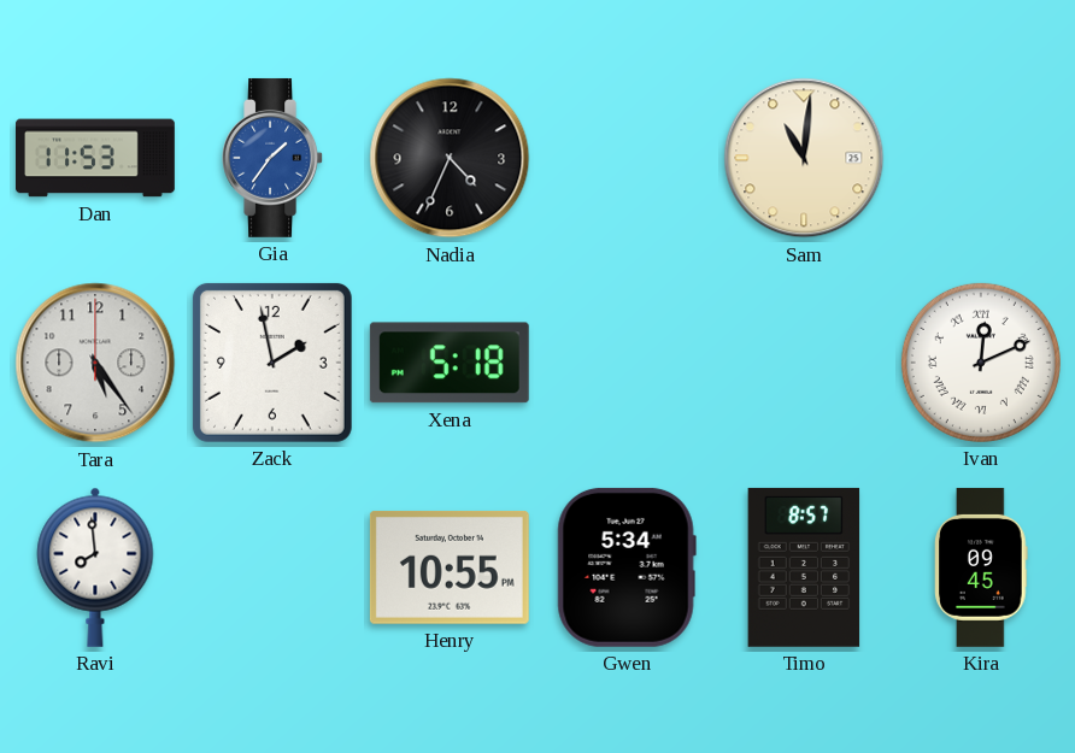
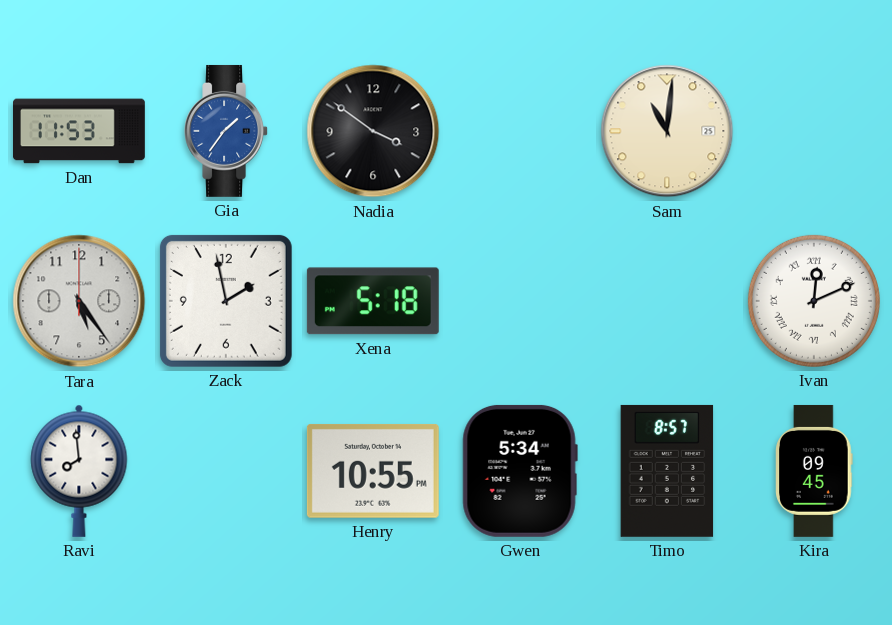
Nadia: 4:34 -> 3:51
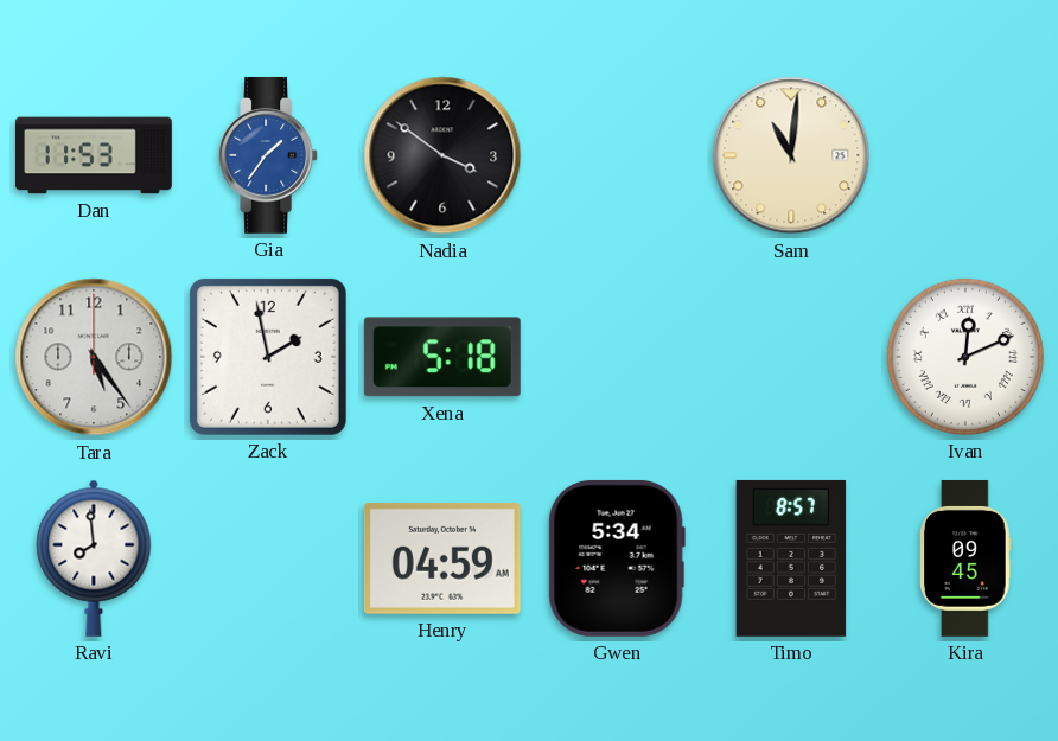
Henry: 10:55 -> 04:59
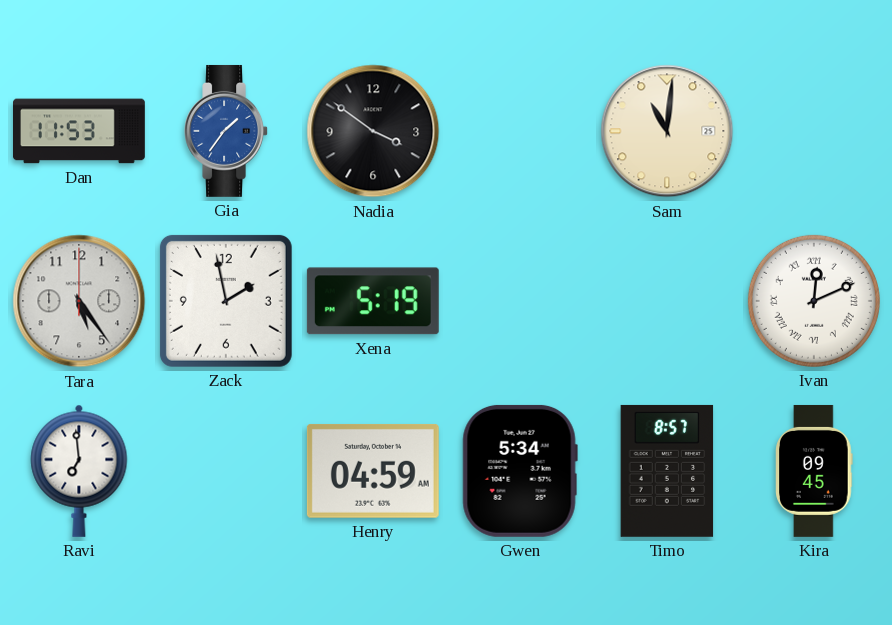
Xena: 5:18 -> 5:19
Ravi: 7:59 -> 6:59
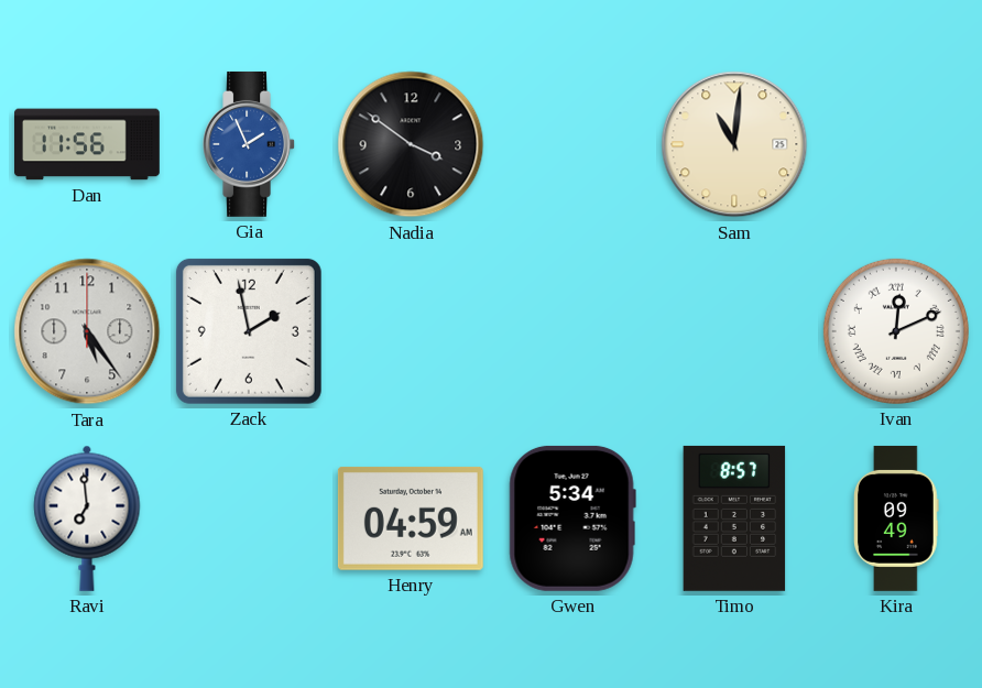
Dan: 11:53 -> 11:56
Gia: 1:36 -> 1:56
Xena: 5:19 -> none
Kira: 09:45 -> 09:49
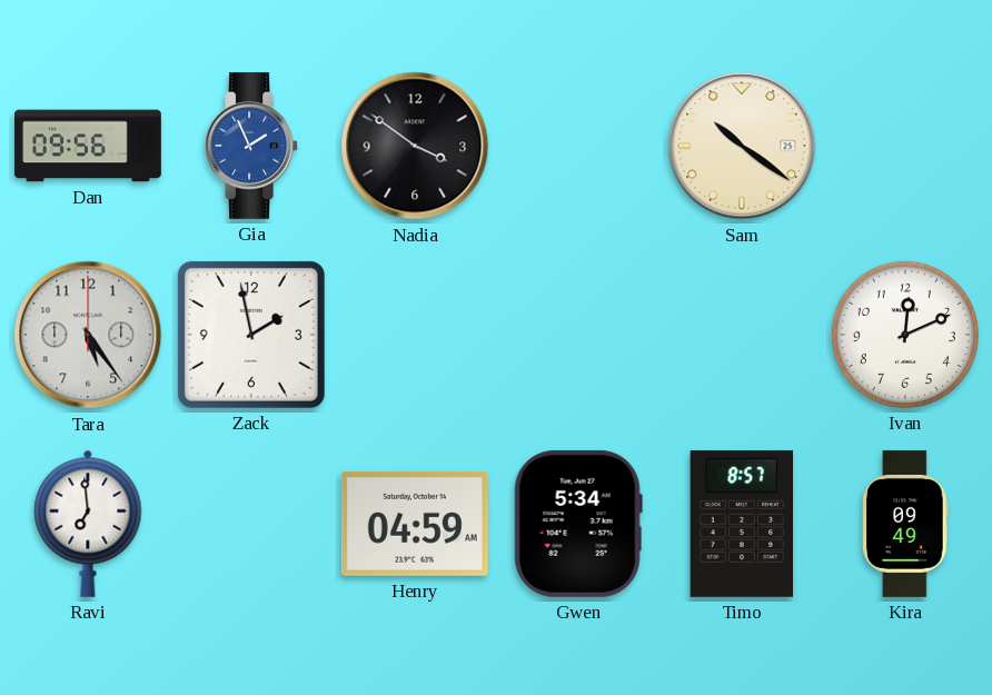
Dan: 11:56 -> 09:56
Sam: 11:01 -> 10:21
Ivan numerals: Roman -> Arabic
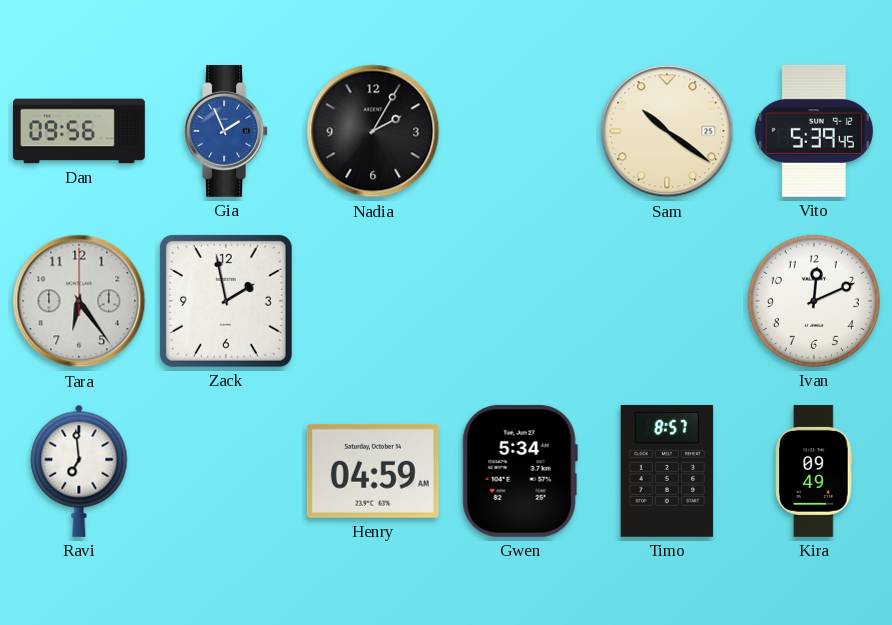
Nadia: 3:51 -> 2:05
Vito: none -> 5:39
Tara: 5:24 -> 6:24
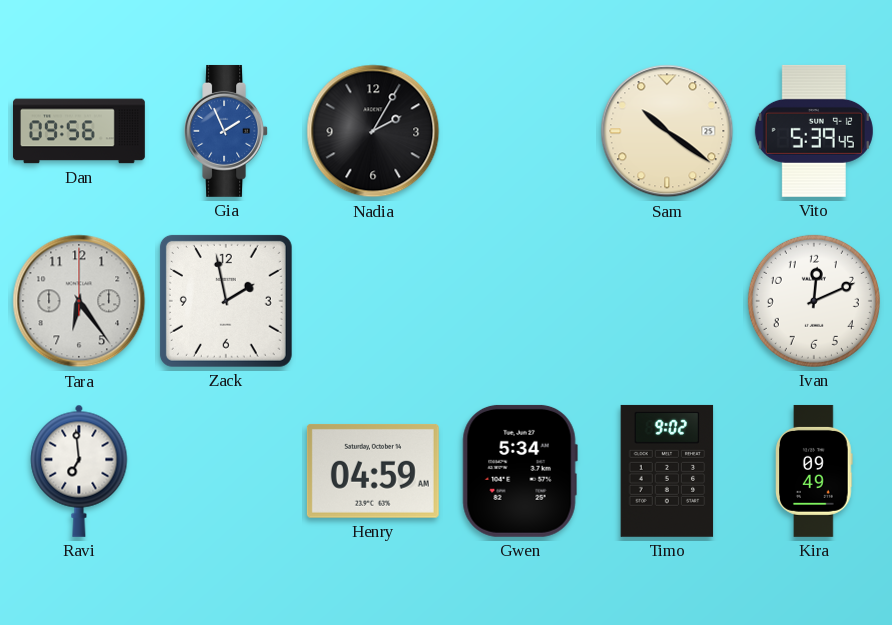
Timo: 8:57 -> 9:02
